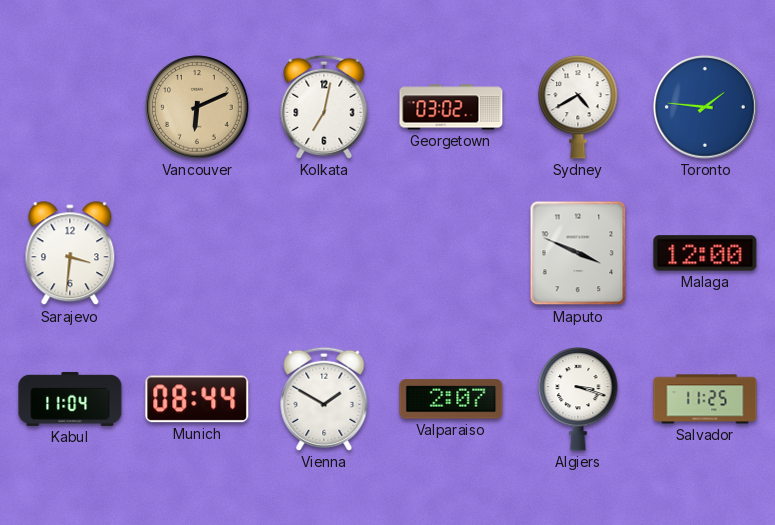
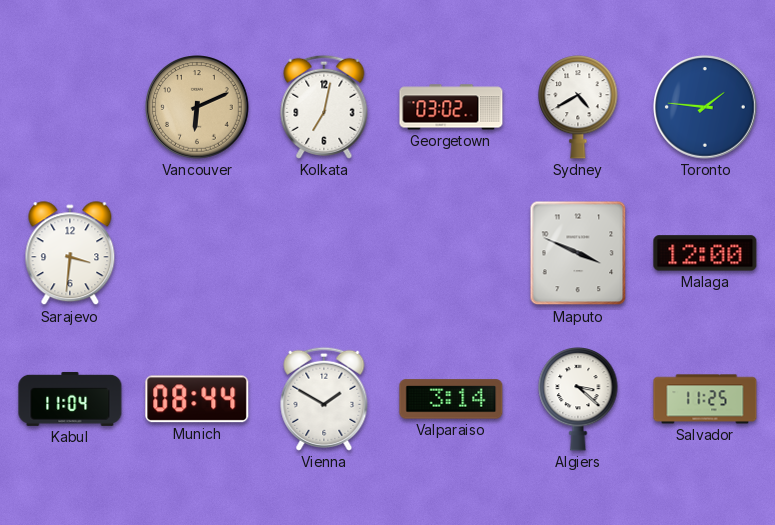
Valparaiso: 2:07 -> 3:14
Algiers: 3:18 -> 3:22
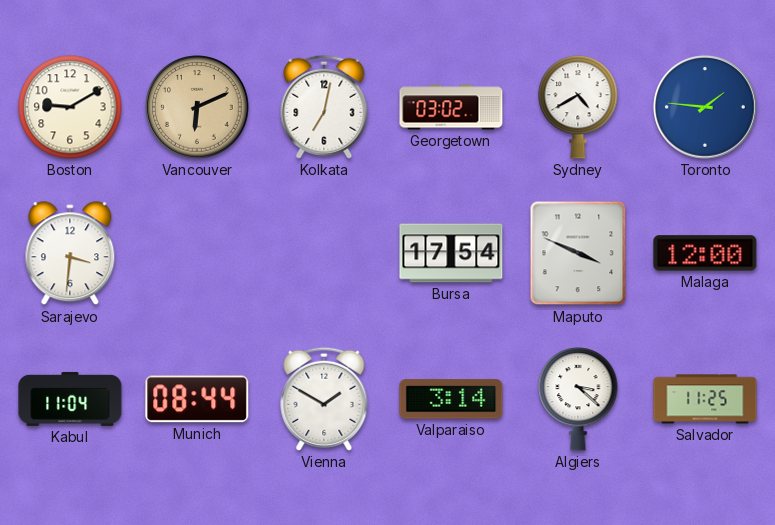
Boston: none -> 9:10
Bursa: none -> 17:54
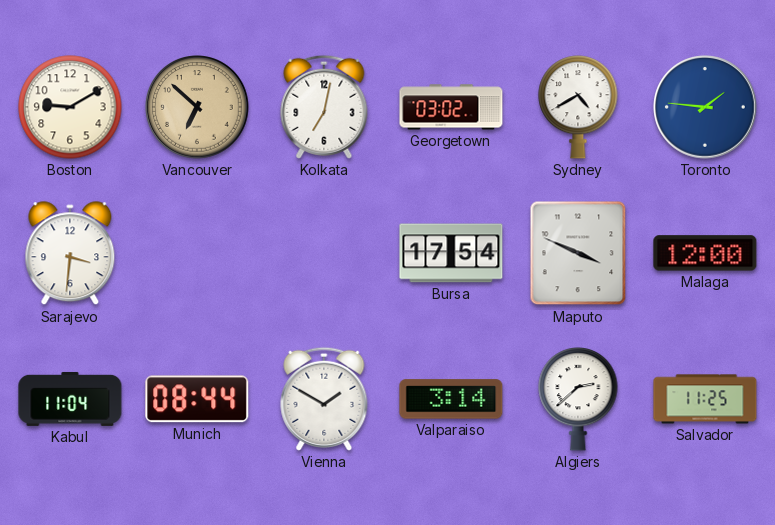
Vancouver: 6:11 -> 6:52
Algiers: 3:22 -> 2:38
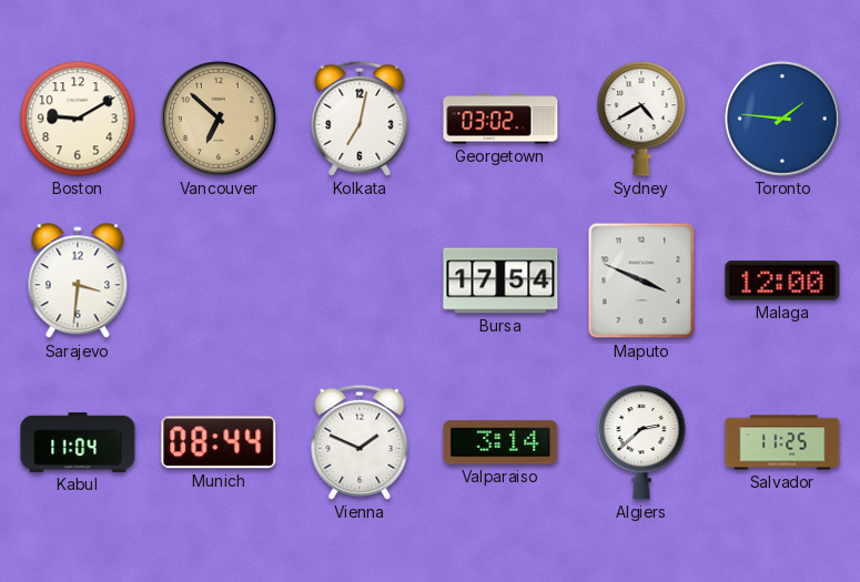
Vienna: 1:50 -> 1:49
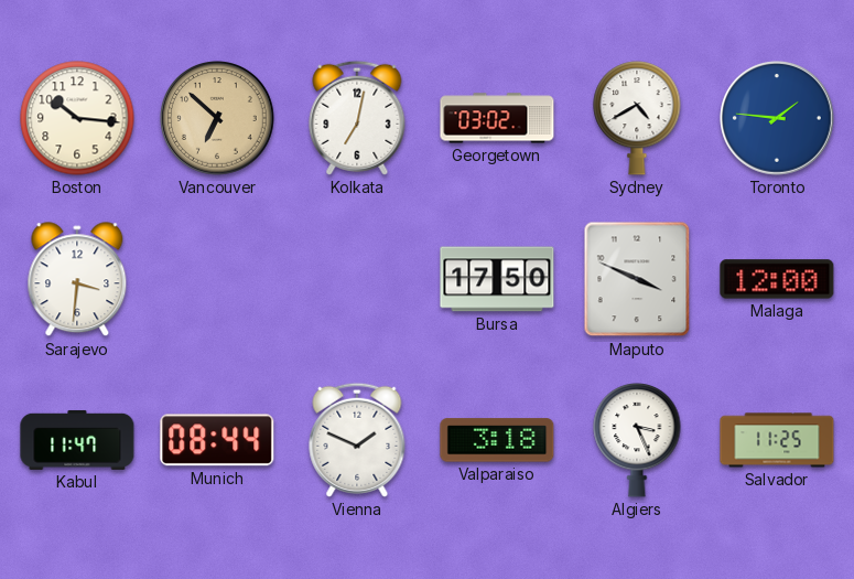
Boston: 9:10 -> 10:16
Bursa: 17:54 -> 17:50
Kabul: 11:04 -> 11:47
Valparaiso: 3:14 -> 3:18
Algiers: 2:38 -> 3:26
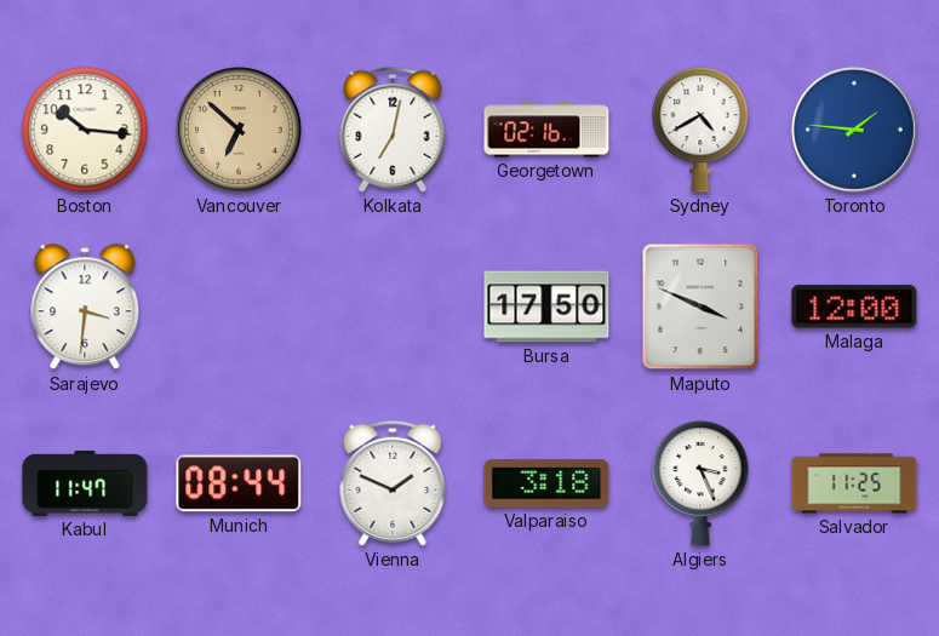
Georgetown: 03:02 -> 02:16
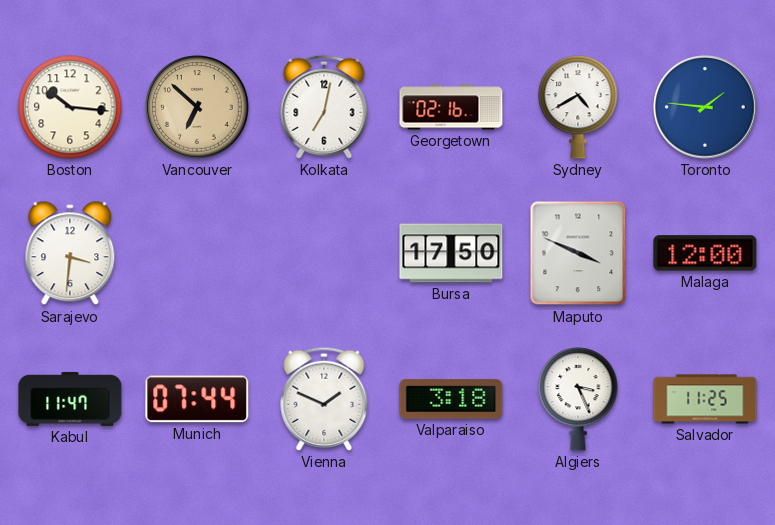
Munich: 08:44 -> 07:44
